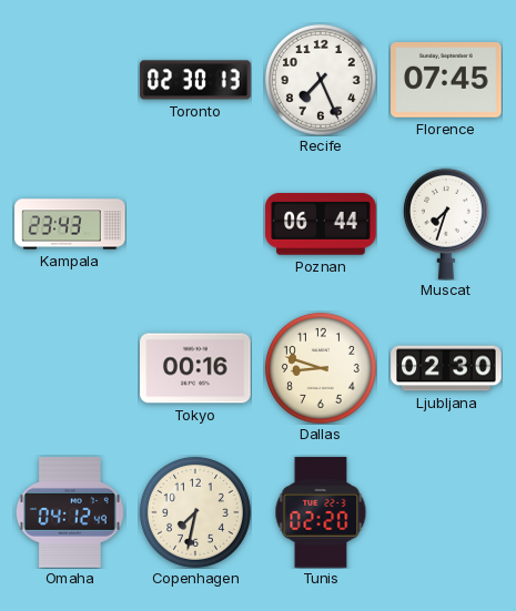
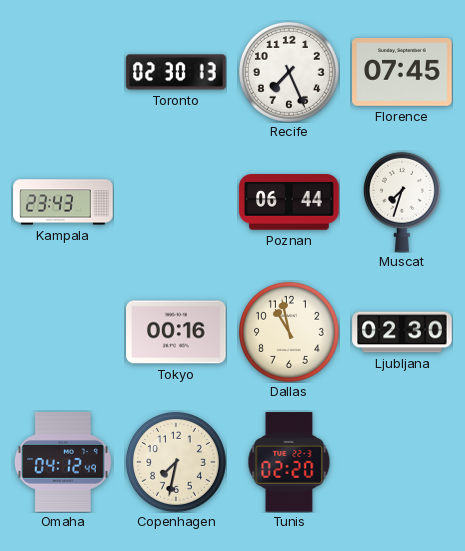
Dallas: 8:48 -> 10:58
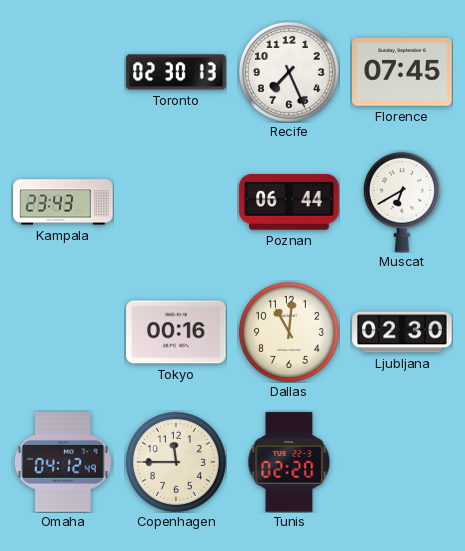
Muscat: 7:33 -> 6:40
Dallas: 10:58 -> 11:01
Copenhagen: 7:32 -> 11:45
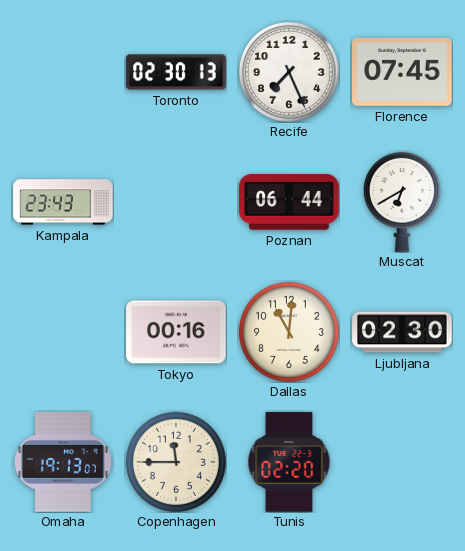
Omaha: 04:12 -> 19:13
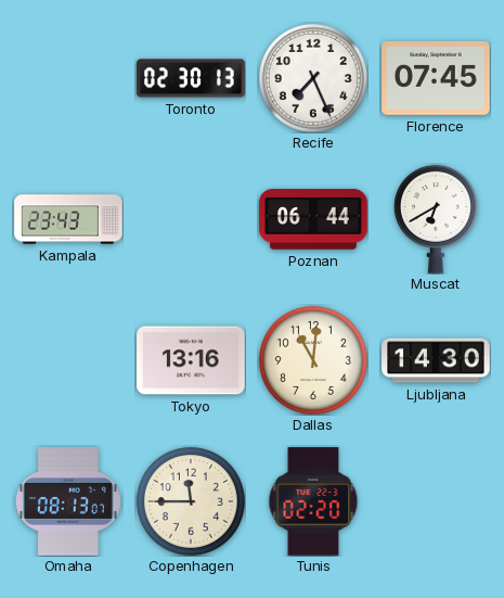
Tokyo: 00:16 -> 13:16
Ljubljana: 02:30 -> 14:30
Omaha: 19:13 -> 08:13
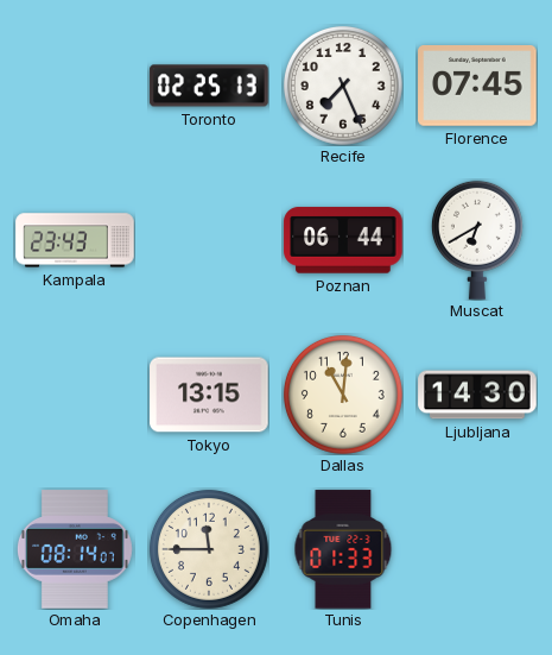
Toronto: 02:30 -> 02:25
Tokyo: 13:16 -> 13:15
Omaha: 08:13 -> 08:14
Tunis: 02:20 -> 01:33
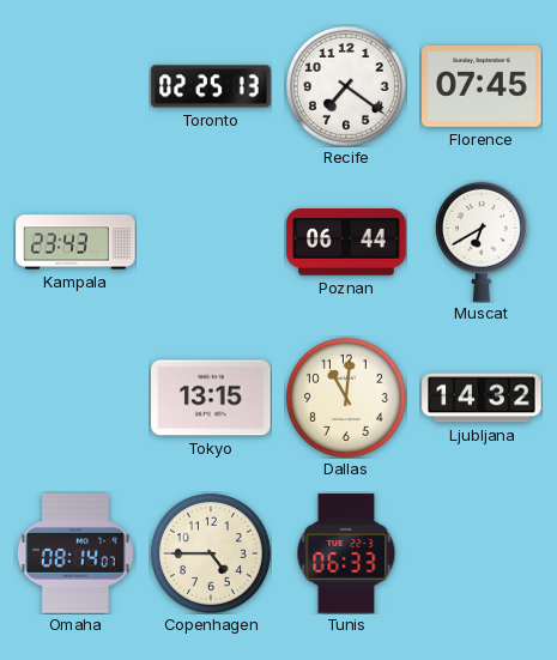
Recife: 7:26 -> 7:21
Ljubljana: 14:30 -> 14:32
Copenhagen: 11:45 -> 4:45
Tunis: 01:33 -> 06:33
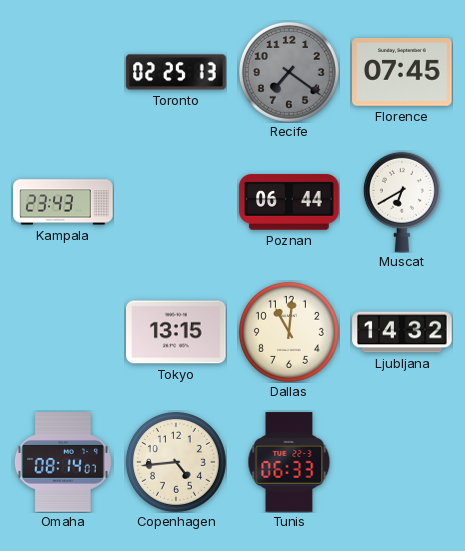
Recife dial: white -> grey
Copenhagen: 4:45 -> 4:44
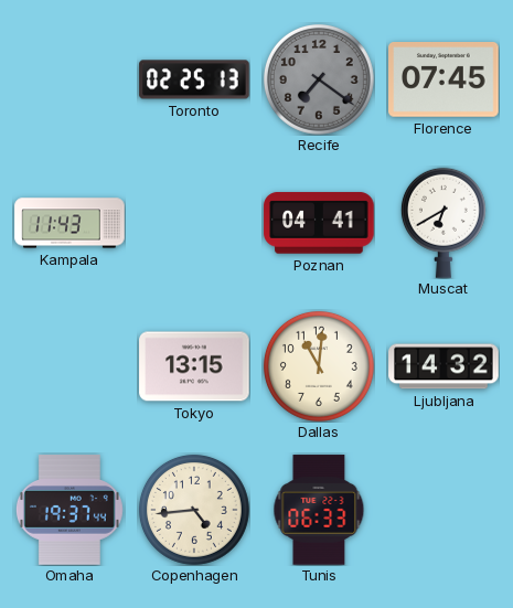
Kampala: 23:43 -> 11:43
Poznan: 06:44 -> 04:41
Omaha: 08:14 -> 19:37
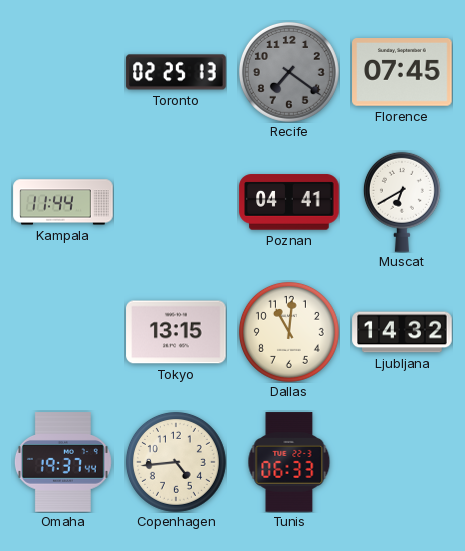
Kampala: 11:43 -> 11:44
